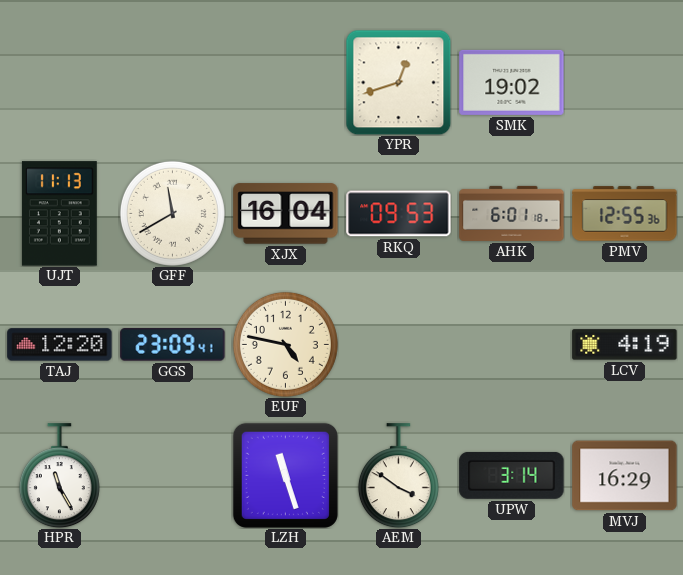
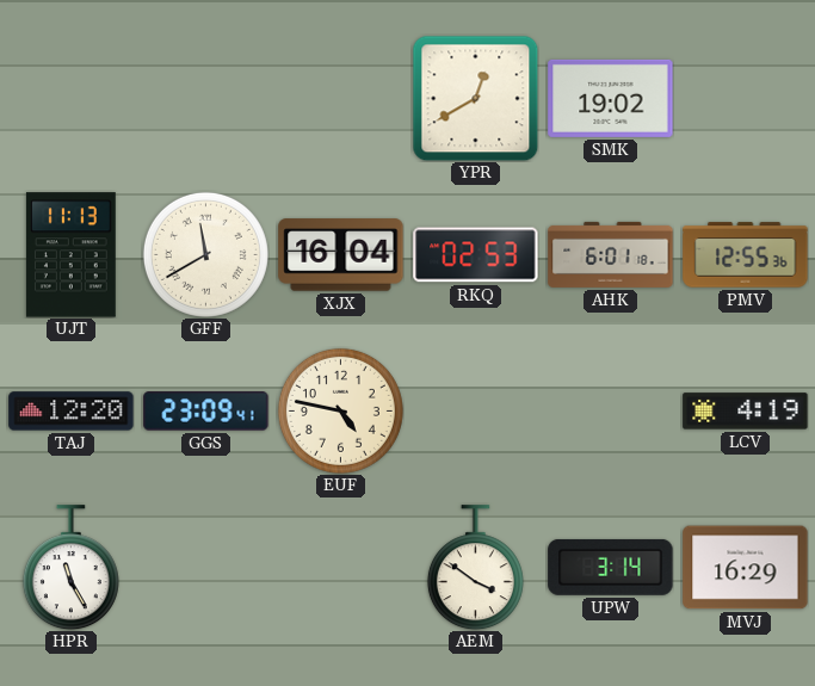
YPR: 12:42 -> 12:40
RKQ: 09:53 -> 02:53
LZH: 11:27 -> none
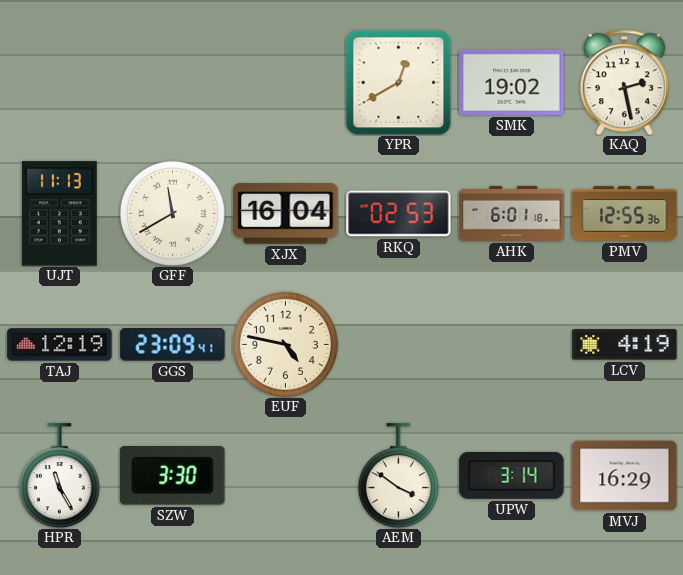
KAQ: none -> 2:28
TAJ: 12:20 -> 12:19
SZW: none -> 3:30
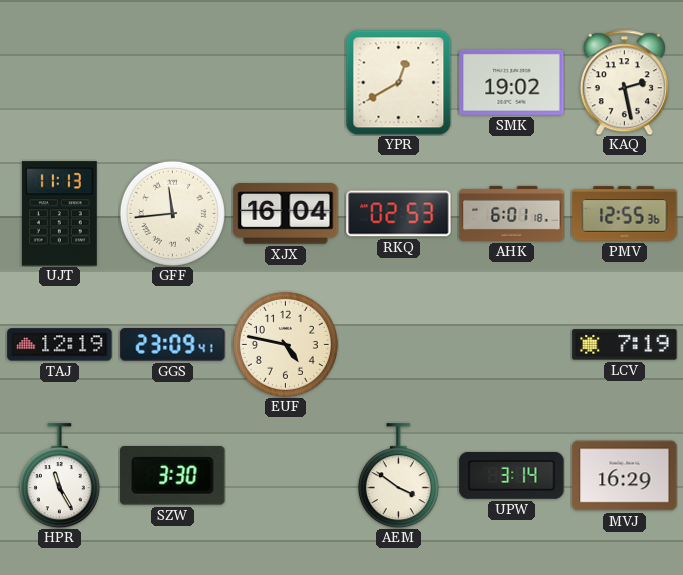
GFF: 11:40 -> 11:44
LCV: 4:19 -> 7:19
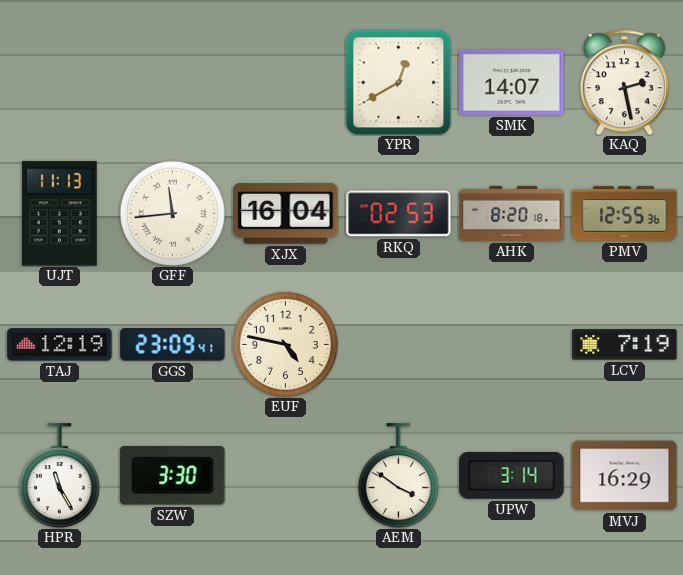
SMK: 19:02 -> 14:07
AHK: 6:01 -> 8:20
